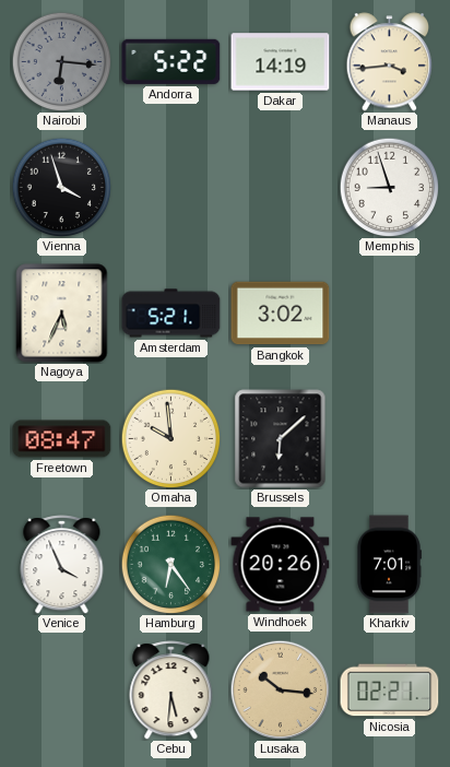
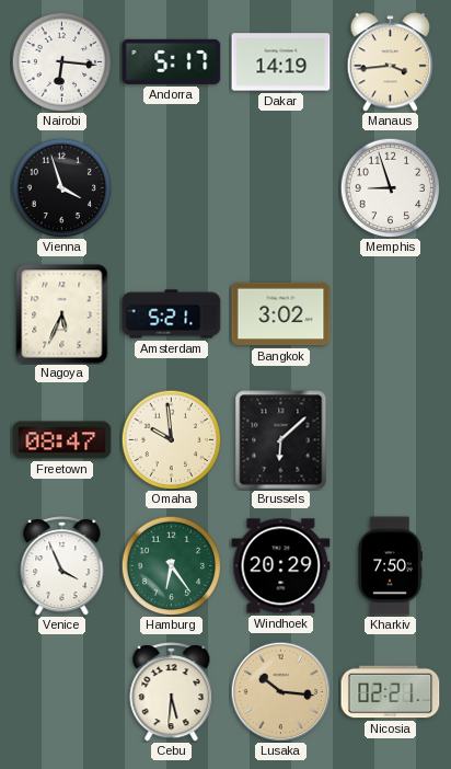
Nairobi dial: grey -> white
Andorra: 5:22 -> 5:17
Windhoek: 20:26 -> 20:29
Kharkiv: 7:01 -> 7:50
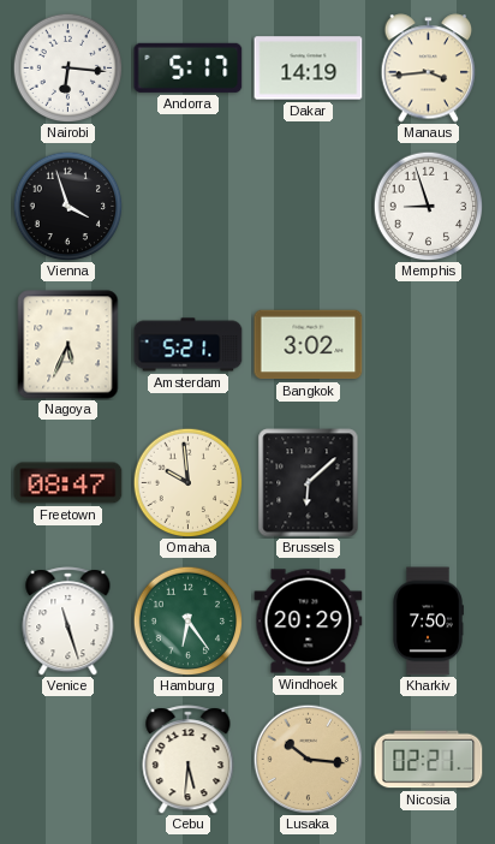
Venice: 3:56 -> 11:27
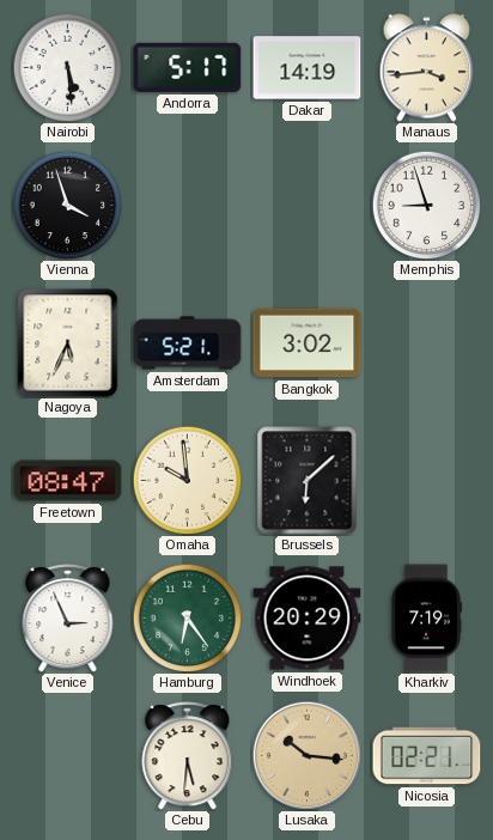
Nairobi: 6:16 -> 5:29
Venice: 11:27 -> 2:56
Kharkiv: 7:50 -> 7:19
